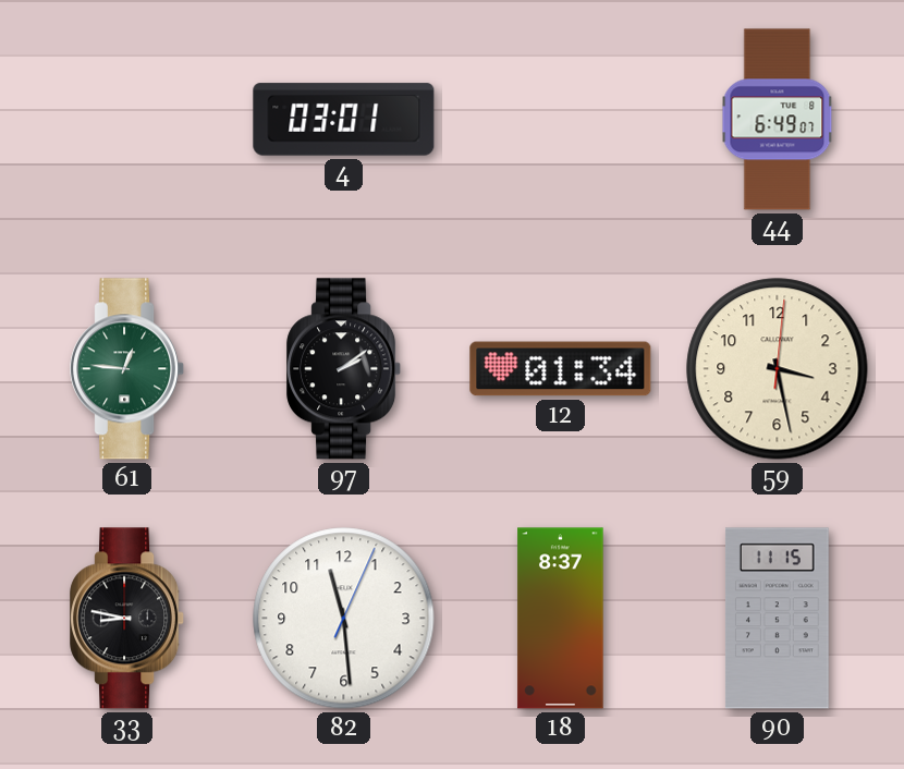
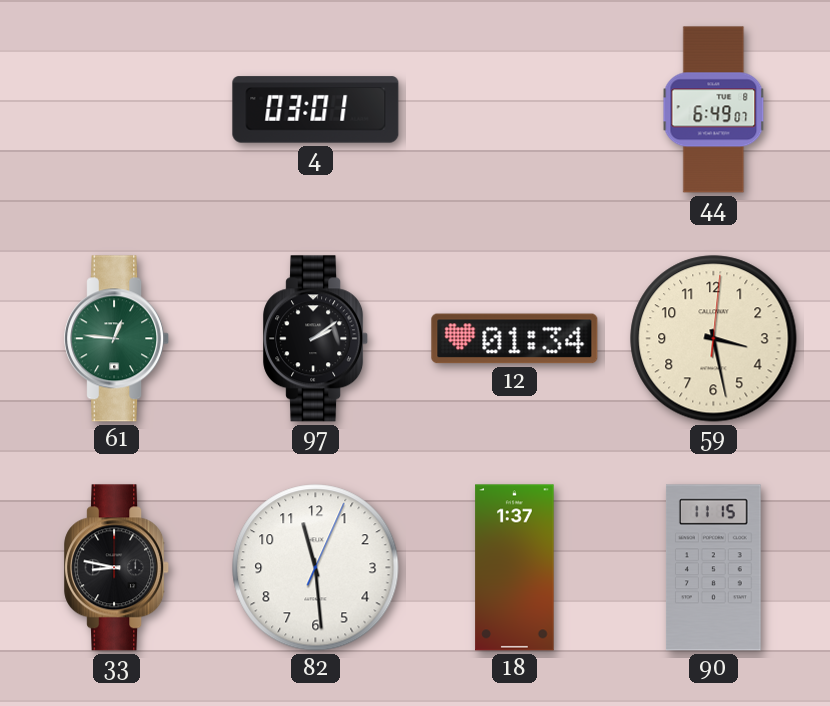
18: 8:37 -> 1:37
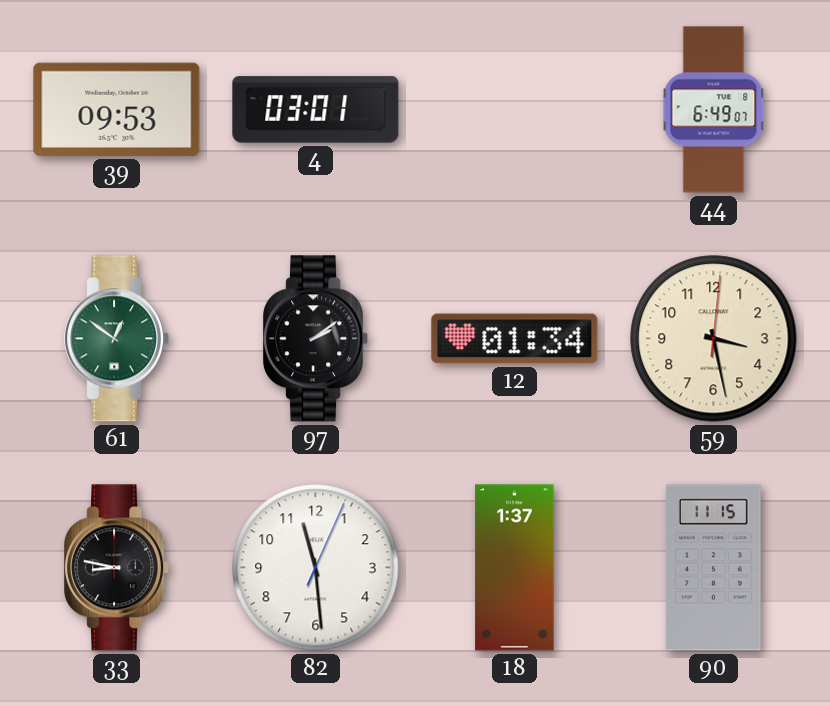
39: none -> 09:53
61: 12:46 -> 12:51
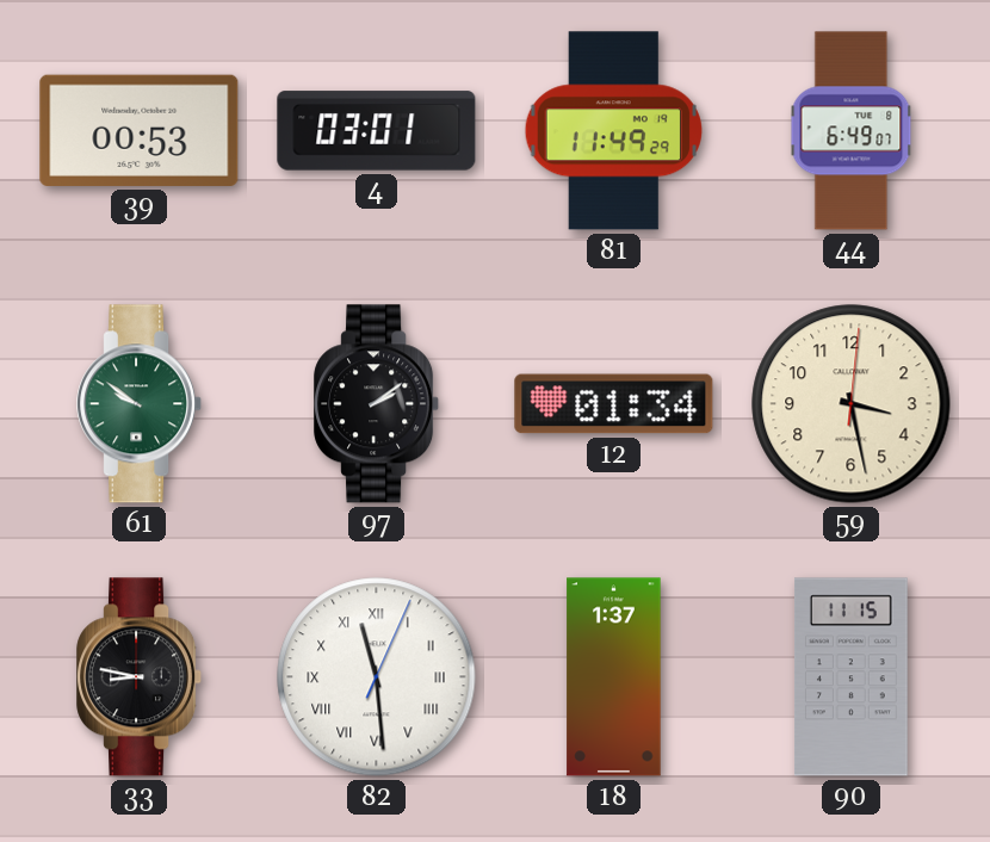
39: 09:53 -> 00:53
81: none -> 11:49
61: 12:51 -> 9:51
82 numerals: Arabic -> Roman
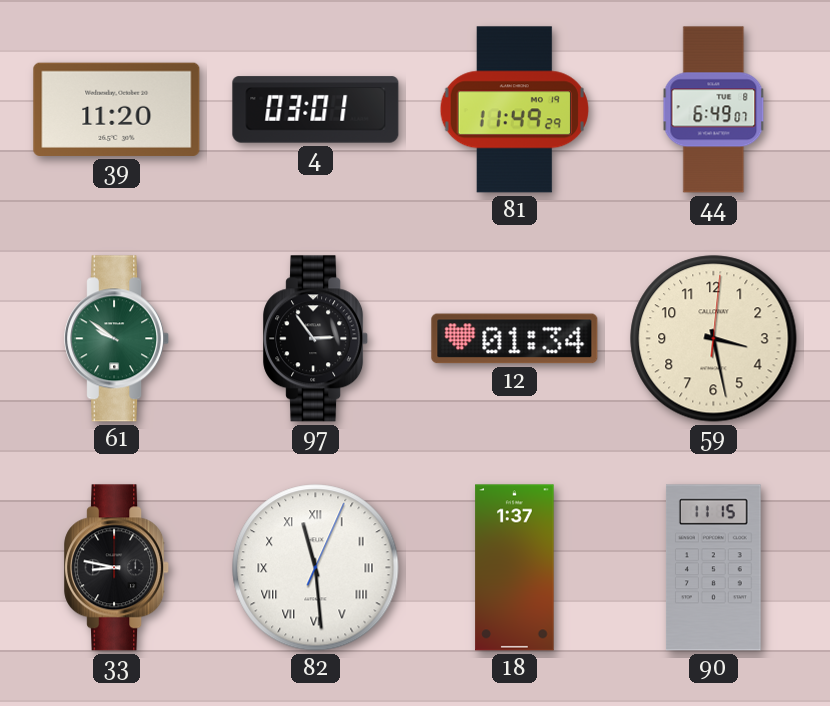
39: 00:53 -> 11:20
97: 2:09 -> 2:54
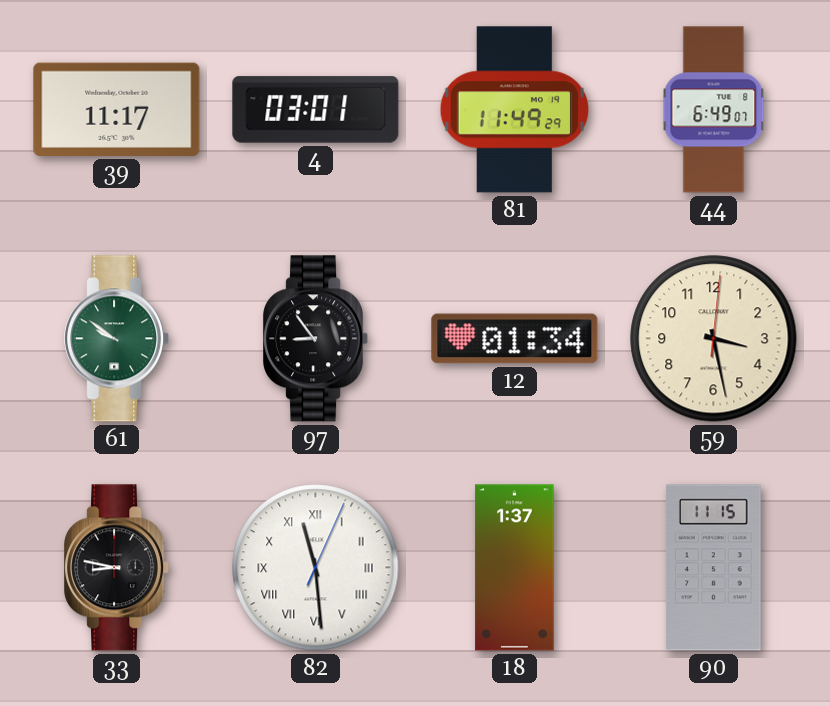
39: 11:20 -> 11:17
97: 2:54 -> 8:54
